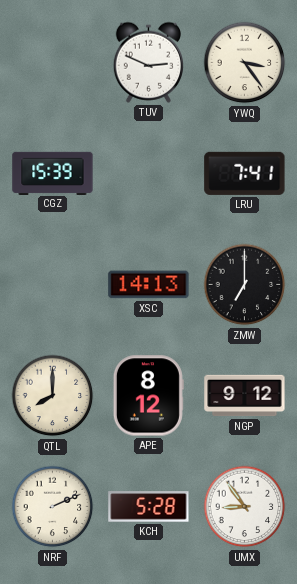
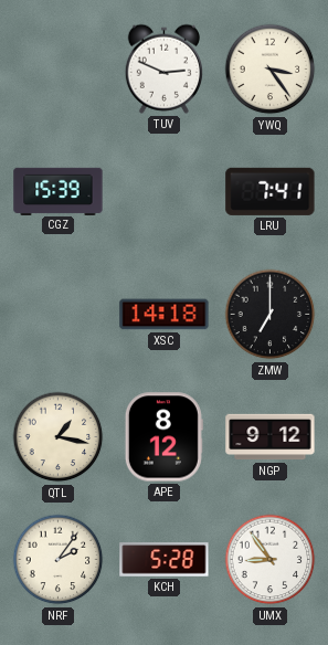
XSC: 14:13 -> 14:18
QTL: 8:00 -> 1:17
NRF: 2:11 -> 2:06
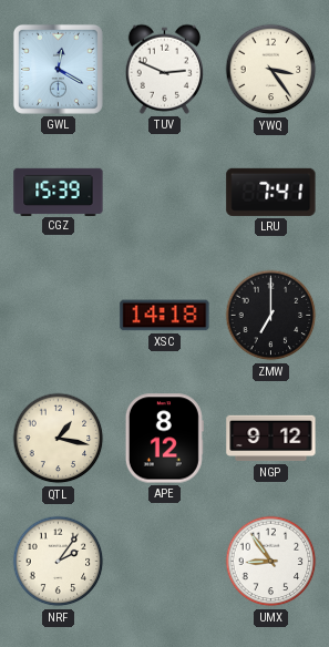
GWL: none -> 12:20
KCH: 5:28 -> none
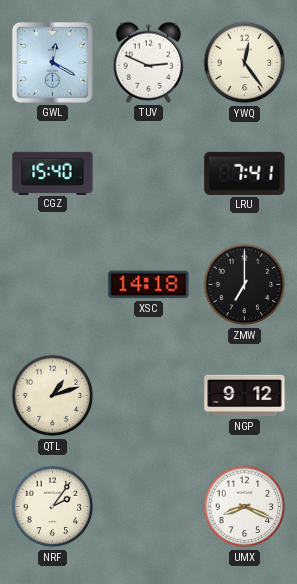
YWQ: 3:24 -> 12:24
CGZ: 15:39 -> 15:40
QTL: 1:17 -> 1:12
APE: 8:12 -> none
UMX: 8:54 -> 8:19
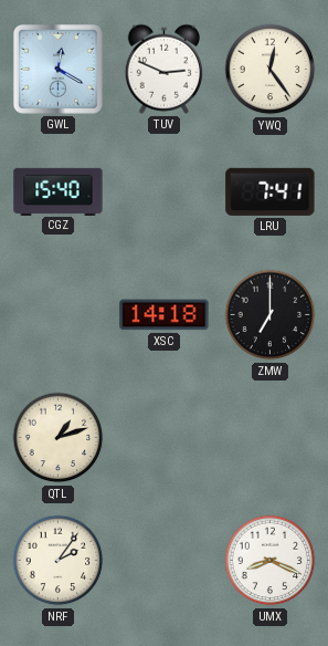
NGP: 9:12 -> none
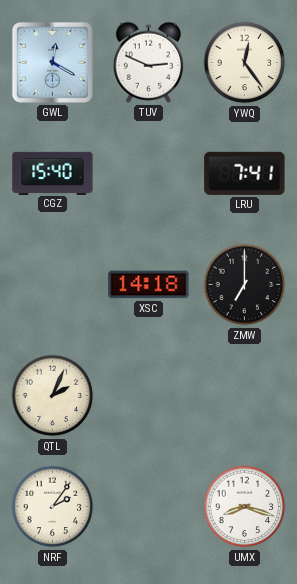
QTL: 1:12 -> 2:04
UMX: 8:19 -> 8:18
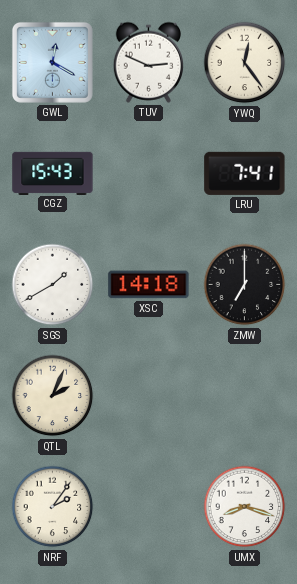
CGZ: 15:40 -> 15:43
SGS: none -> 1:40
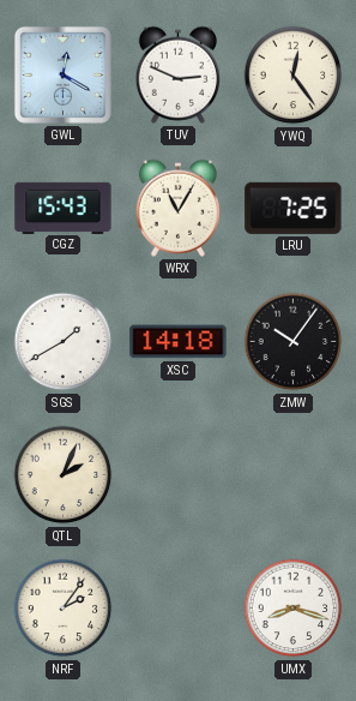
WRX: none -> 11:05
LRU: 7:41 -> 7:25
ZMW: 7:00 -> 10:06
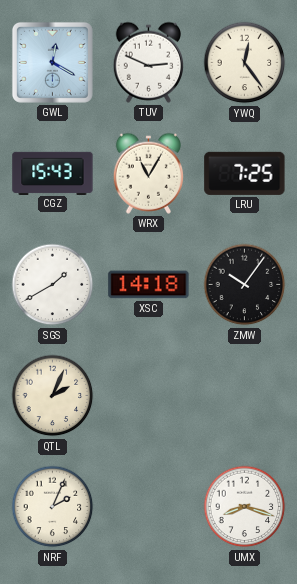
NRF: 2:06 -> 2:04
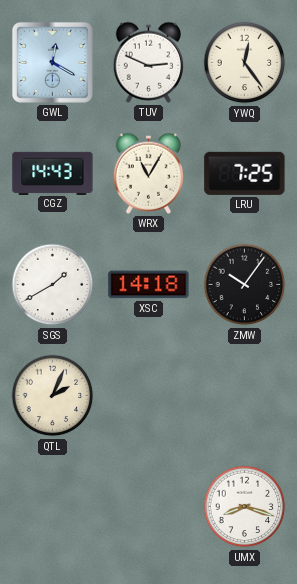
CGZ: 15:43 -> 14:43
NRF: 2:04 -> none
